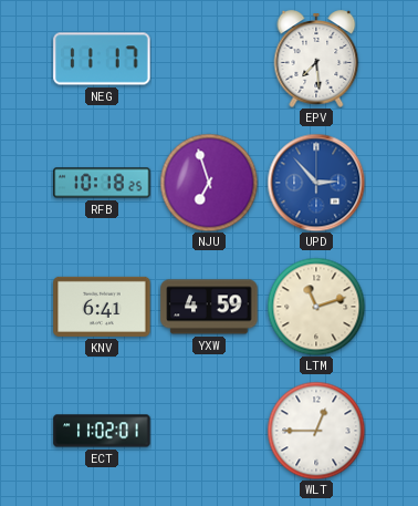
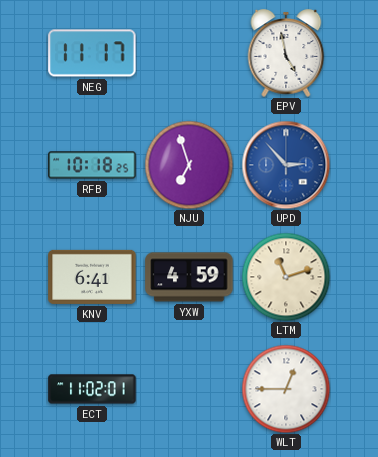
EPV: 7:29 -> 4:58
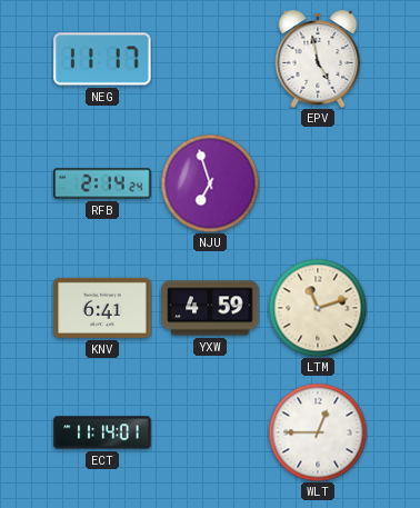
RFB: 10:18 -> 2:14
UPD: 2:53 -> none
ECT: 11:02 -> 11:14
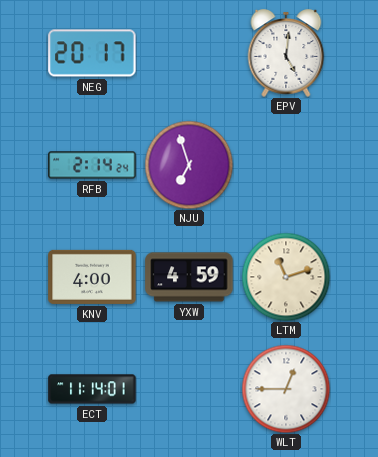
NEG: 11:17 -> 20:17
EPV: 4:58 -> 5:01
KNV: 6:41 -> 4:00
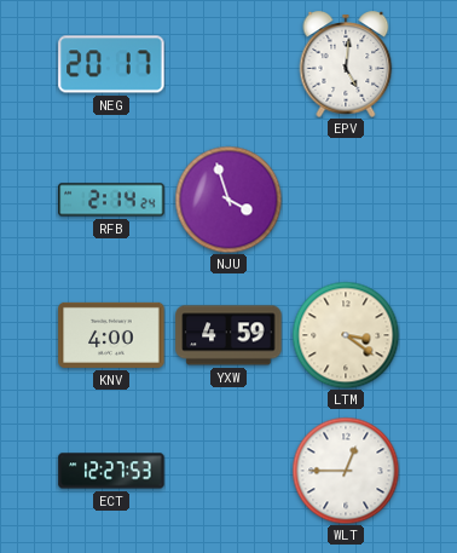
NJU: 6:57 -> 3:57
LTM: 11:12 -> 3:21
ECT: 11:14 -> 12:27
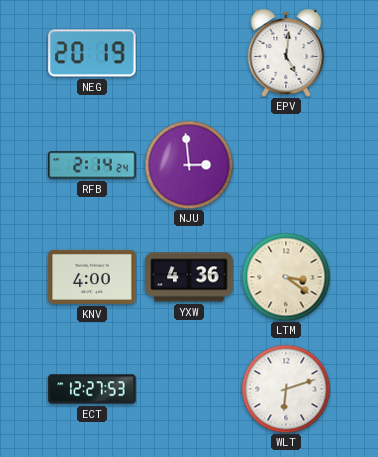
NEG: 20:17 -> 20:19
NJU: 3:57 -> 2:59
YXW: 4:59 -> 4:36
WLT: 12:45 -> 6:12
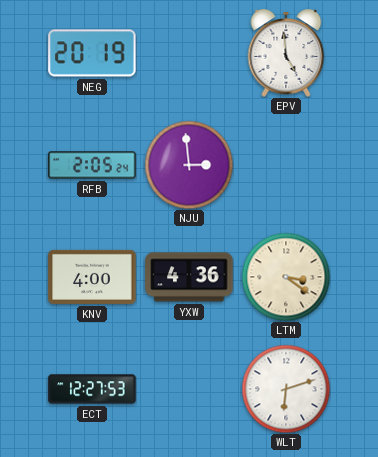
EPV: 5:01 -> 4:59
RFB: 2:14 -> 2:05
